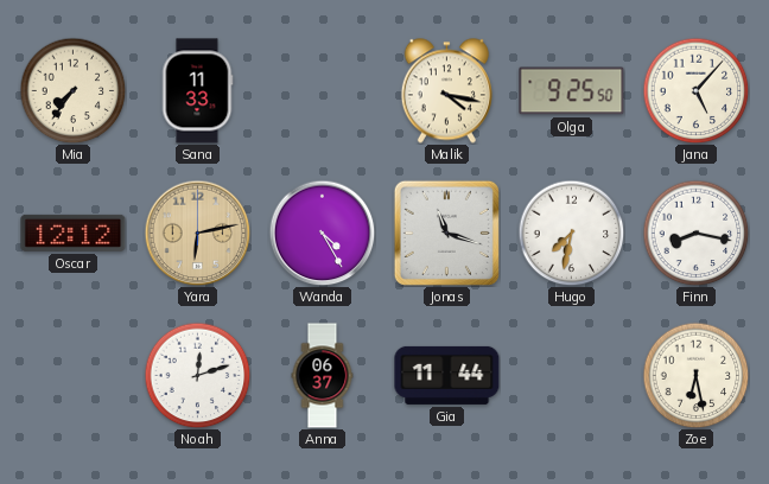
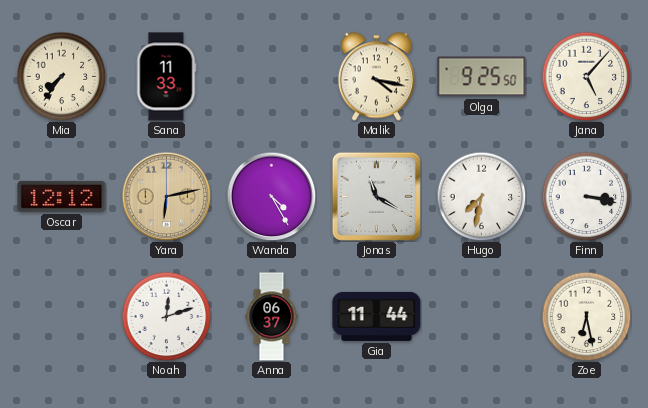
Jonas: 11:18 -> 11:20
Finn: 8:17 -> 3:17
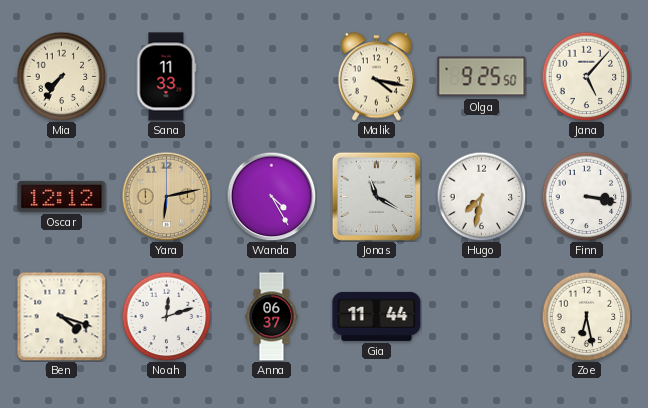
Ben: none -> 4:18
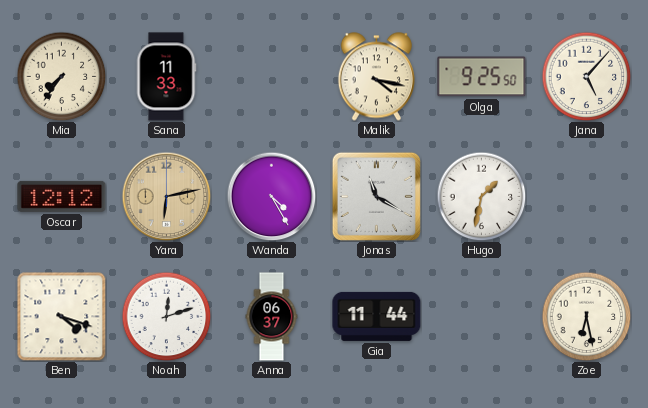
Hugo: 7:32 -> 1:32
Finn: 3:17 -> none
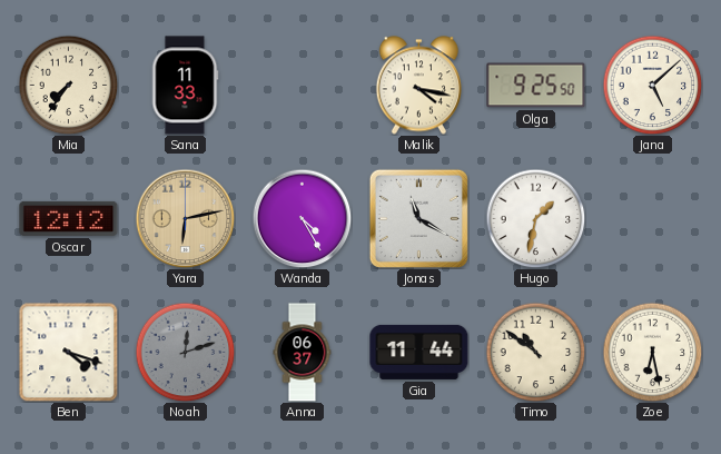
Jana: 5:07 -> 5:08
Noah dial: white -> grey
Timo: none -> 10:51
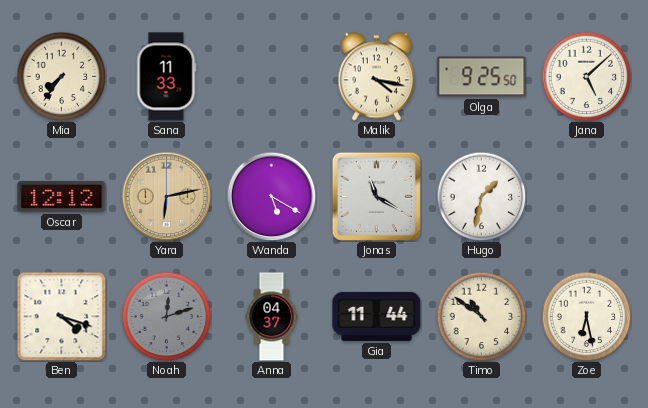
Wanda: 4:25 -> 5:20
Anna: 06:37 -> 04:37
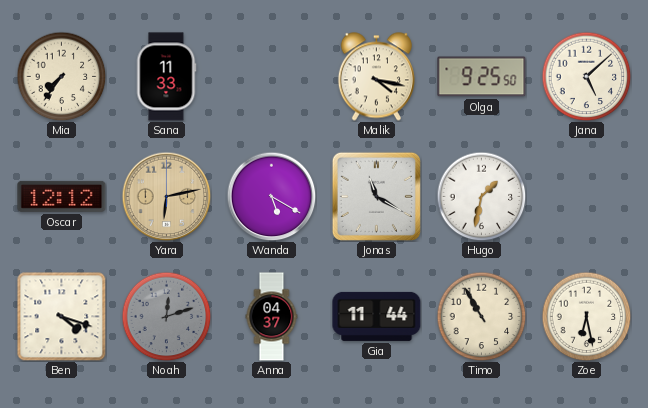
Timo: 10:51 -> 10:55
